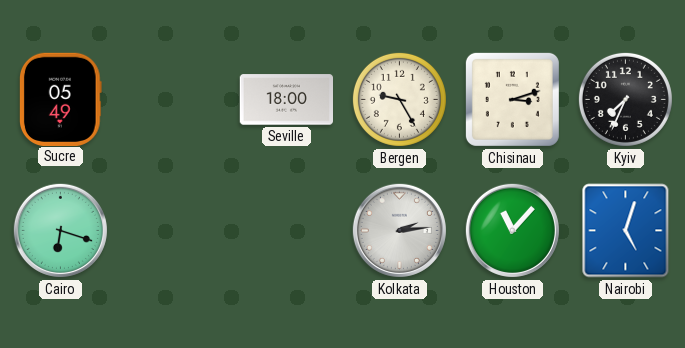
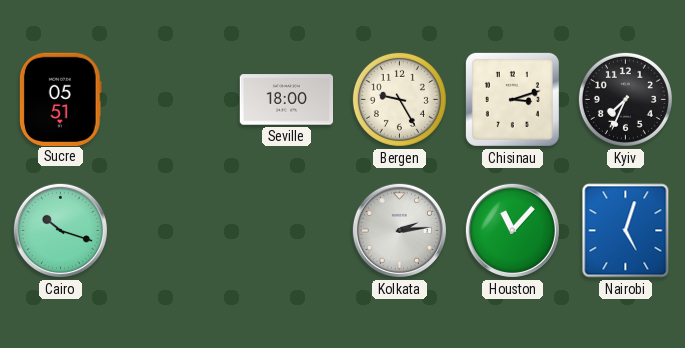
Sucre: 05:49 -> 05:51
Cairo: 6:18 -> 10:18
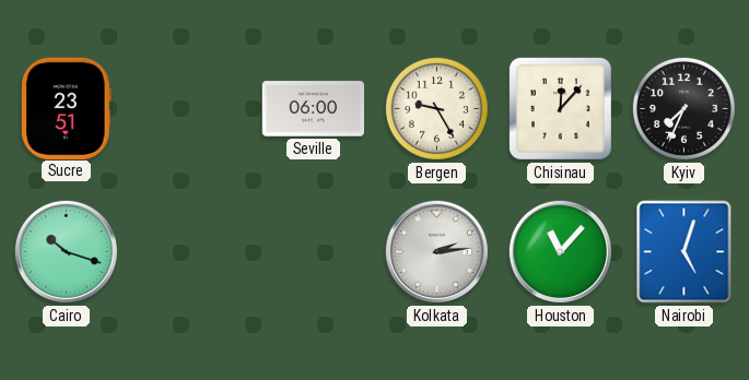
Sucre: 05:51 -> 23:51
Seville: 18:00 -> 06:00
Chisinau: 3:12 -> 12:07
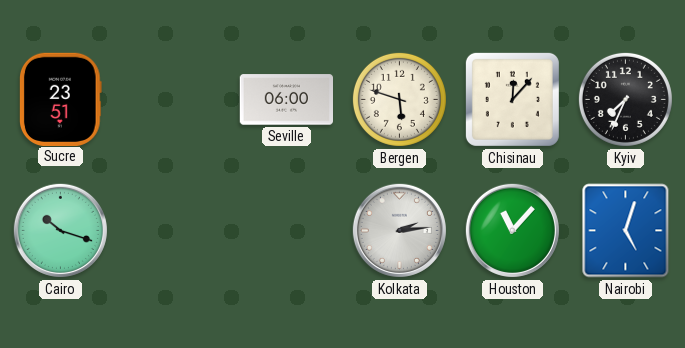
Bergen: 9:25 -> 5:48
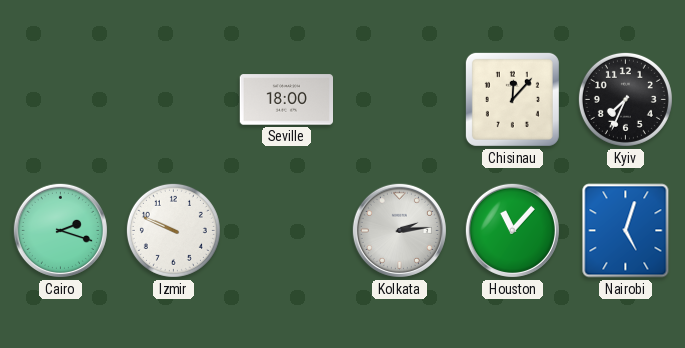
Sucre: 23:51 -> none
Seville: 06:00 -> 18:00
Bergen: 5:48 -> none
Cairo: 10:18 -> 2:18
Izmir: none -> 9:49
